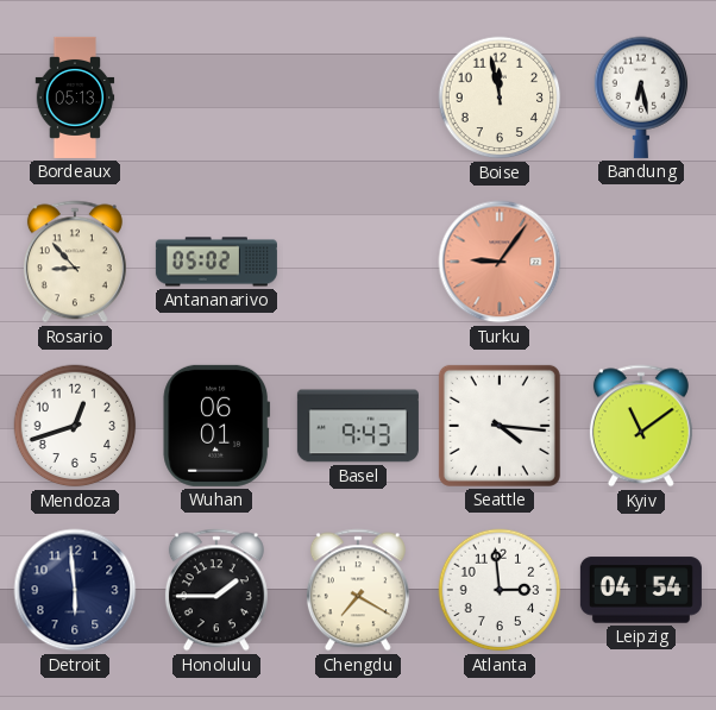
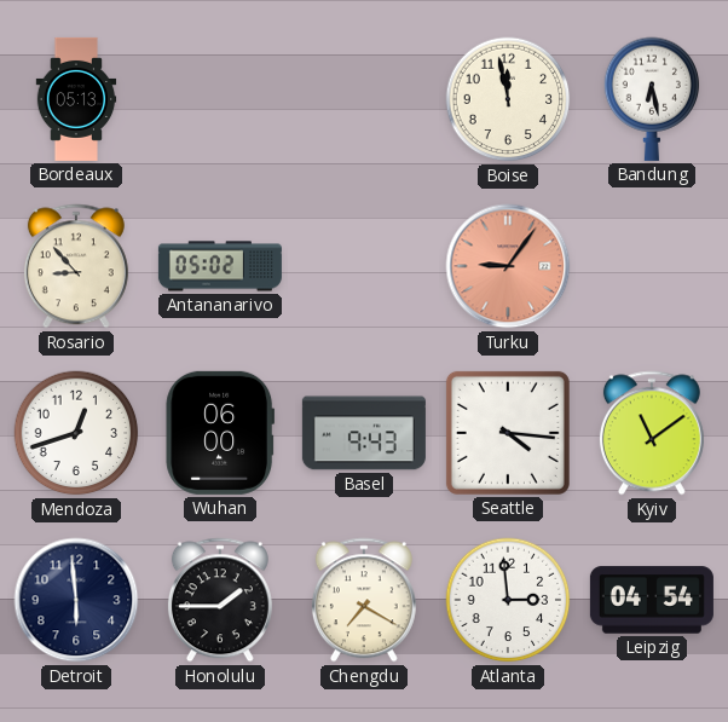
Wuhan: 06:01 -> 06:00
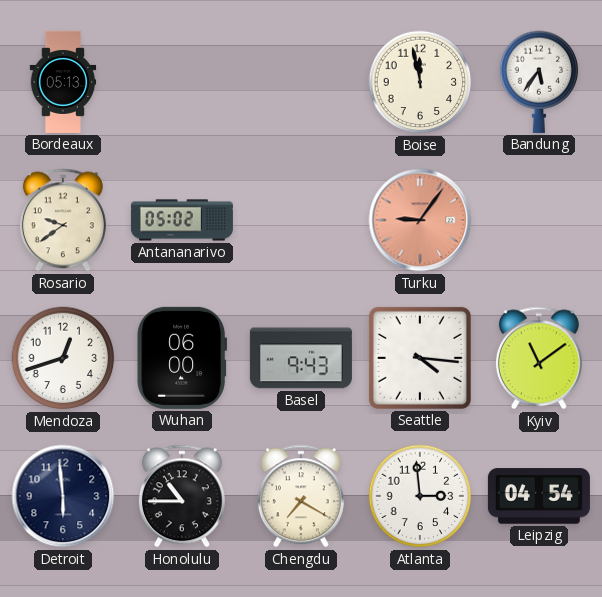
Bandung: 6:28 -> 5:36
Rosario: 8:53 -> 9:39
Honolulu: 1:45 -> 10:45
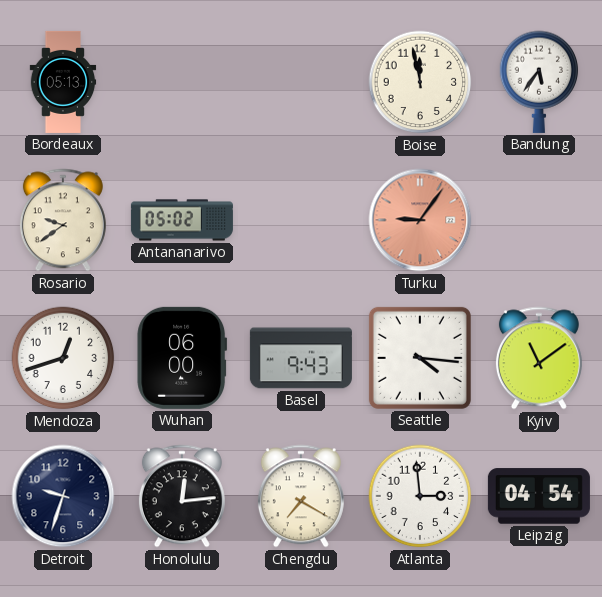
Detroit: 5:59 -> 9:33
Honolulu: 10:45 -> 12:14
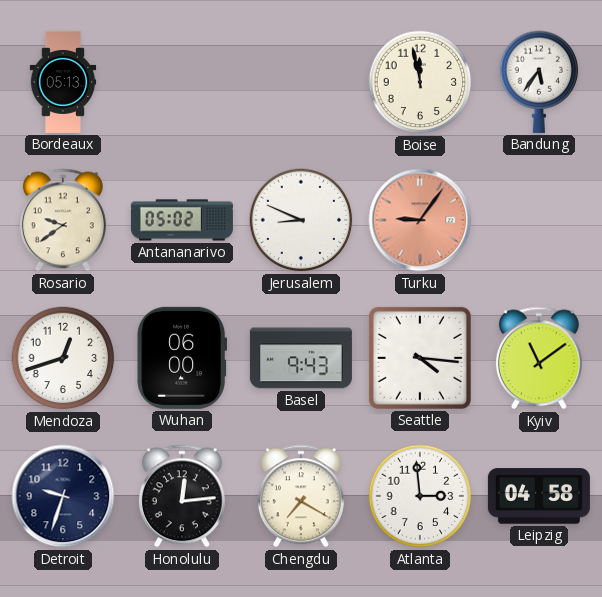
Jerusalem: none -> 8:49
Leipzig: 04:54 -> 04:58
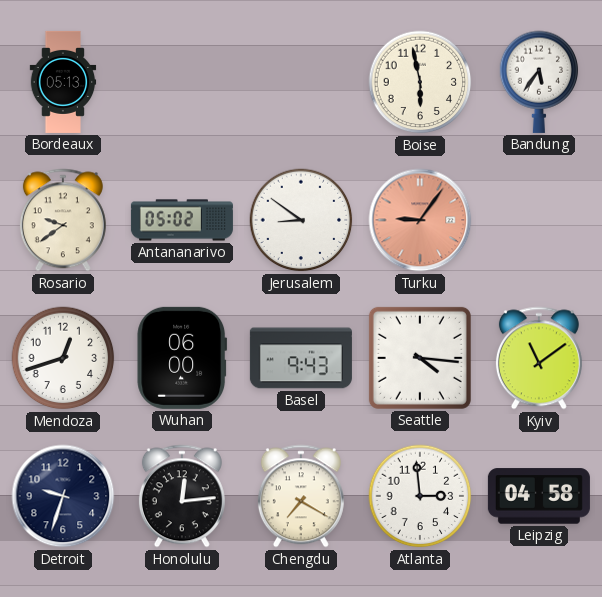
Boise: 11:58 -> 5:58
Jerusalem: 8:49 -> 8:51
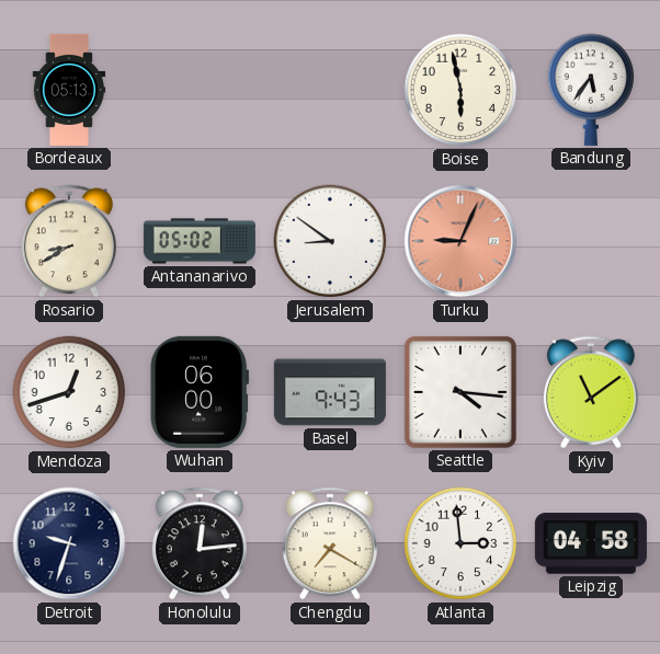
Rosario: 9:39 -> 8:40
Turku: 9:06 -> 9:04
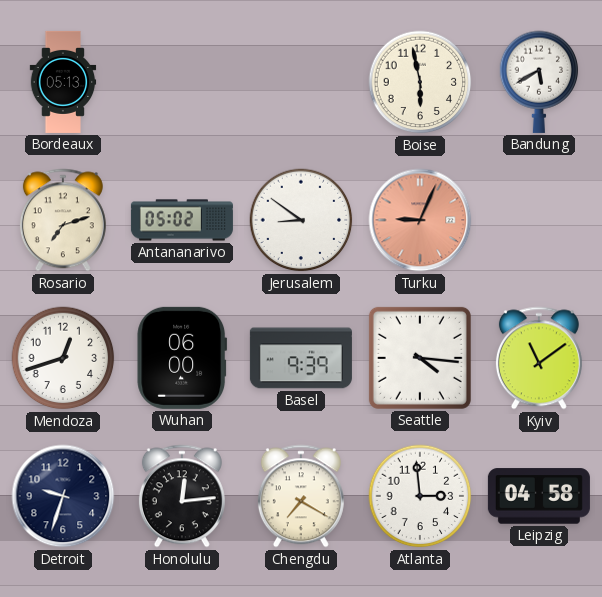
Bandung: 5:36 -> 5:40
Rosario: 8:40 -> 7:12
Basel: 9:43 -> 9:39
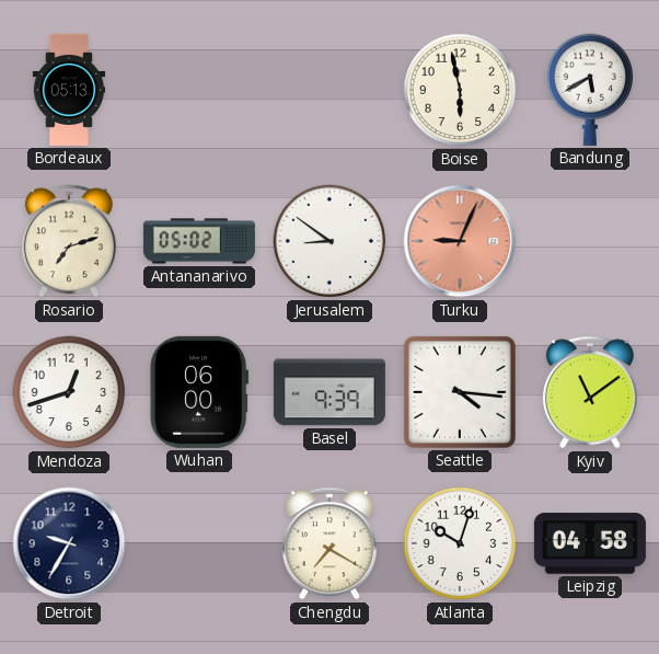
Detroit: 9:33 -> 9:35
Honolulu: 12:14 -> none
Atlanta: 2:59 -> 10:03
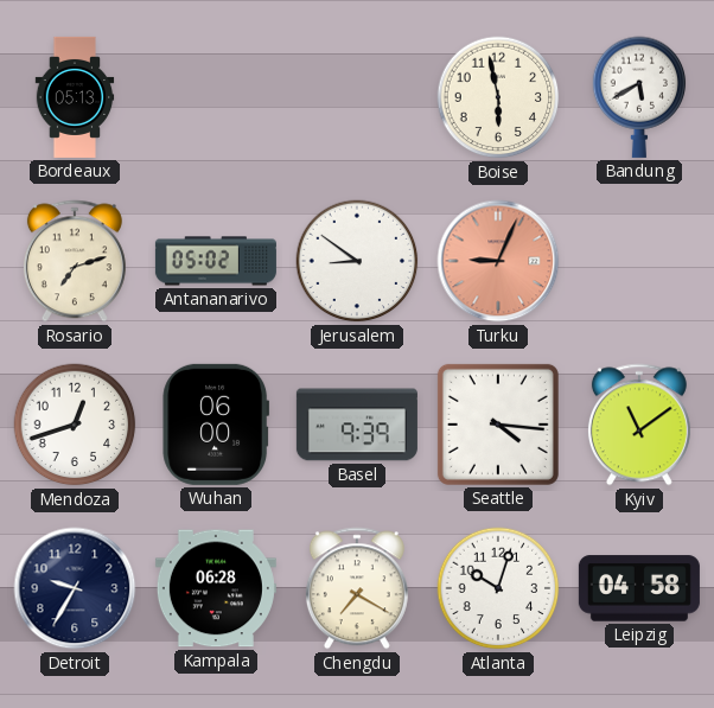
Kampala: none -> 06:28
